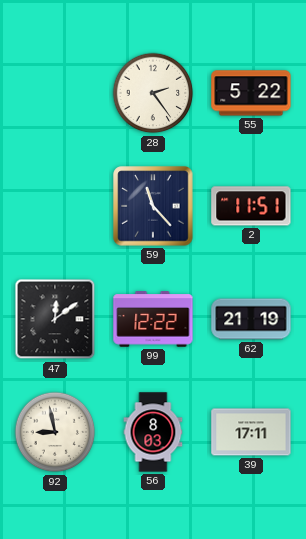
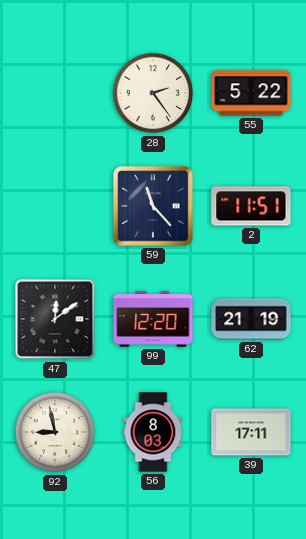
99: 12:22 -> 12:20
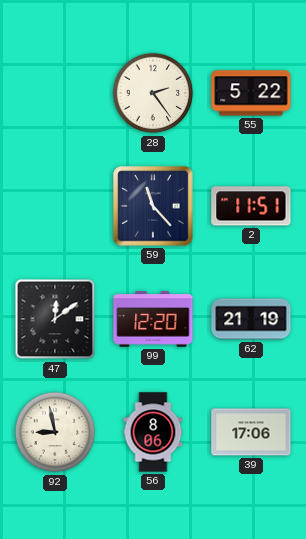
56: 8:03 -> 8:06
39: 17:11 -> 17:06
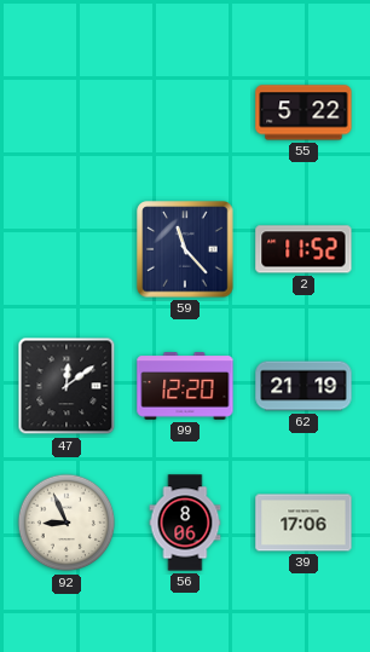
28: 2:24 -> none
2: 11:51 -> 11:52
92: 8:58 -> 8:56
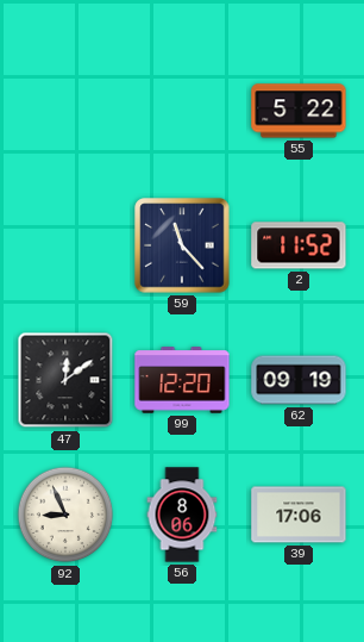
62: 21:19 -> 09:19
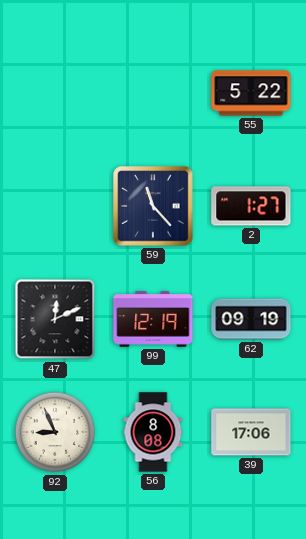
2: 11:52 -> 1:27
47: 12:09 -> 12:11
99: 12:20 -> 12:19
56: 8:06 -> 8:08
